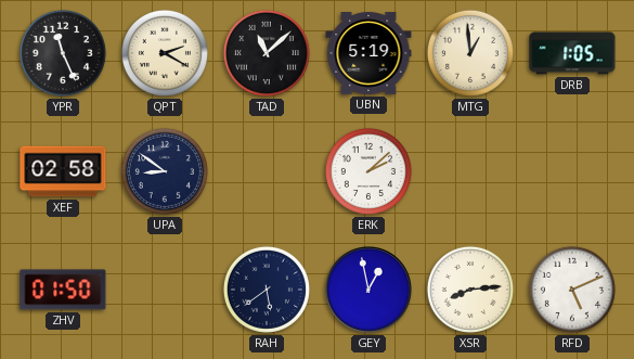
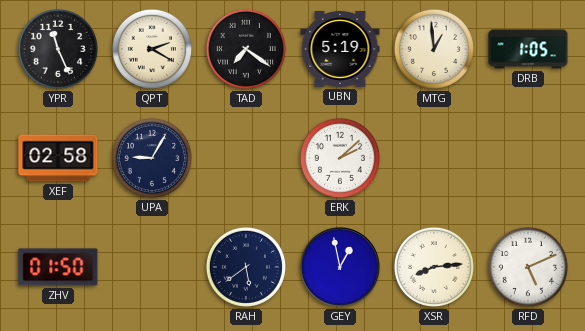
TAD: 11:08 -> 7:21
UPA: 8:51 -> 9:05
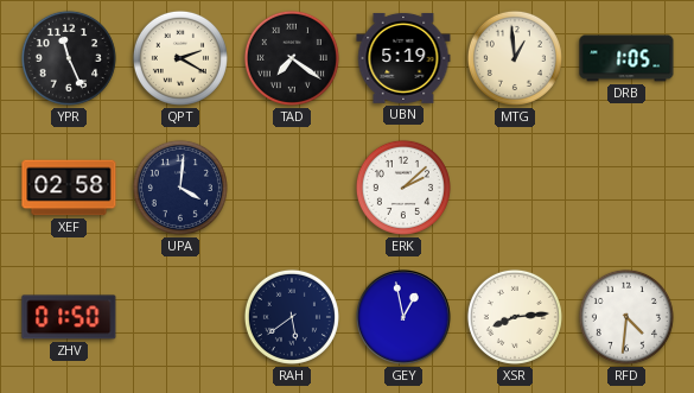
UPA: 9:05 -> 4:01
RFD: 5:11 -> 4:31
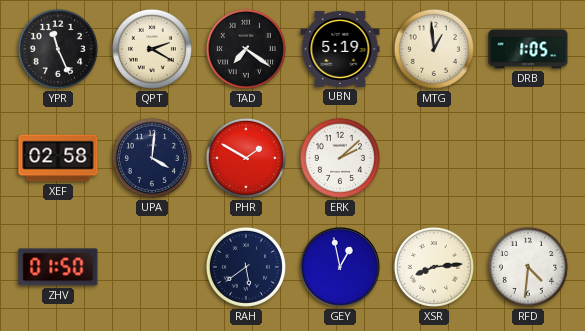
PHR: none -> 1:50
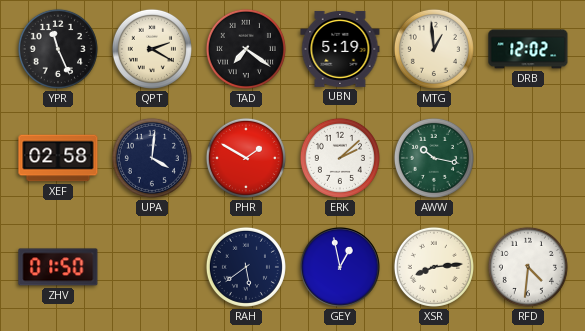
DRB: 1:05 -> 12:02
AWW: none -> 10:17
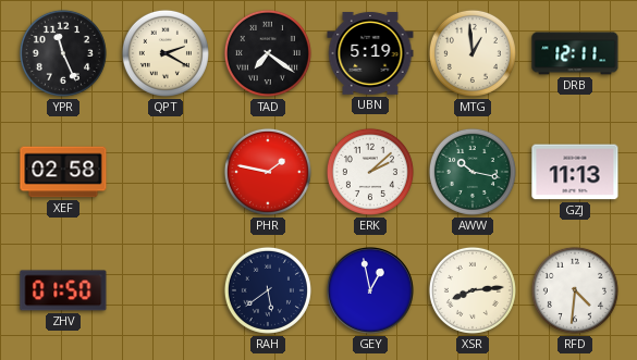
DRB: 12:02 -> 12:11
UPA: 4:01 -> none
PHR: 1:50 -> 1:47
GZJ: none -> 11:13
